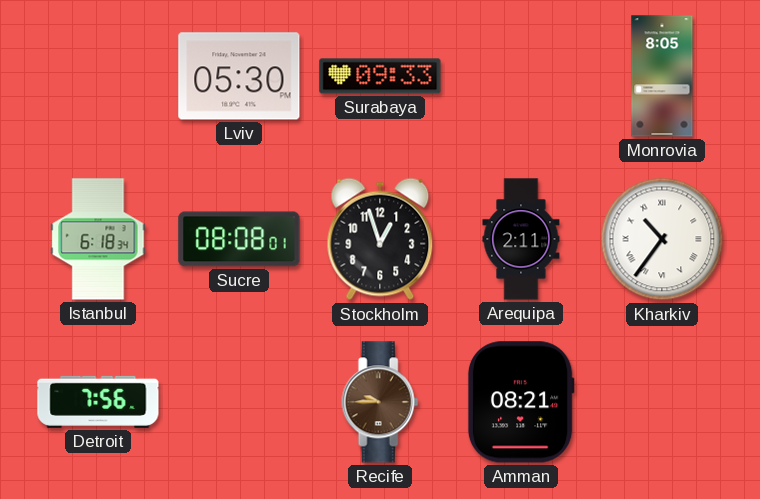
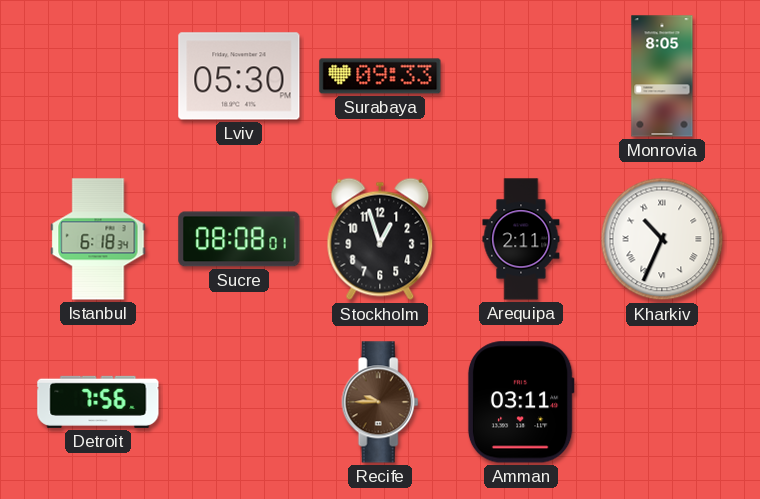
Kharkiv: 10:36 -> 10:34
Amman: 08:21 -> 03:11
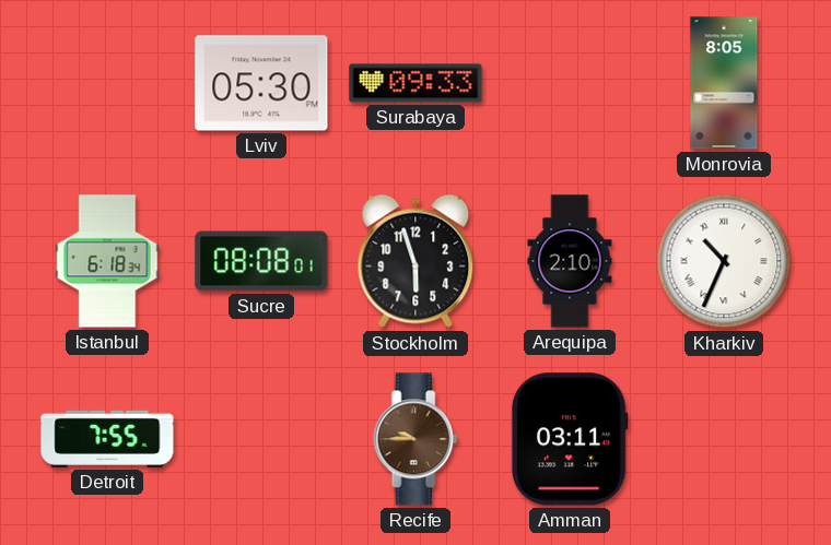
Stockholm: 12:57 -> 5:57
Arequipa: 2:11 -> 2:10
Detroit: 7:56 -> 7:55
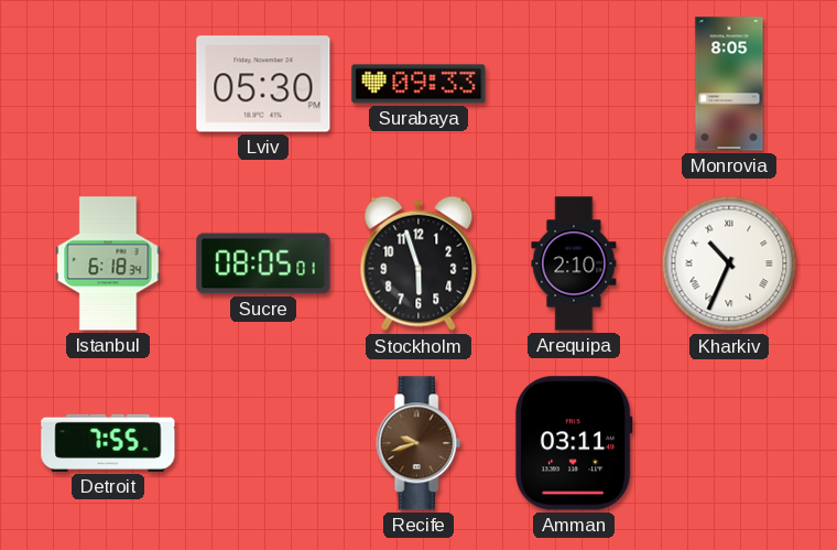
Sucre: 08:08 -> 08:05
Recife: 9:45 -> 9:42
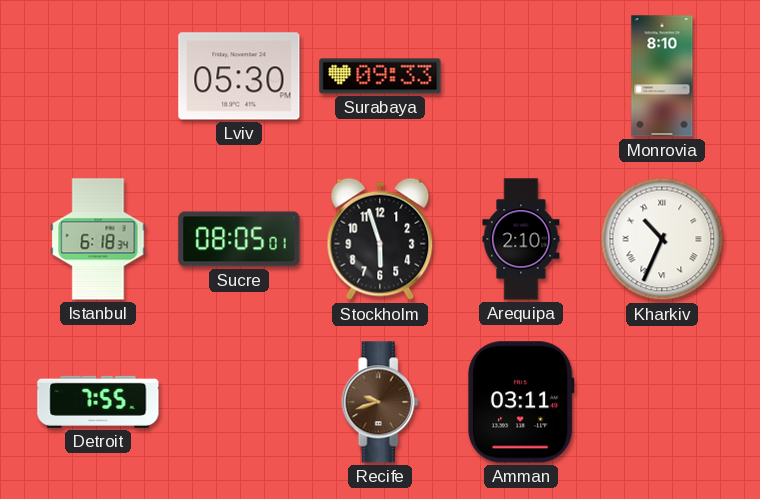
Monrovia: 8:05 -> 8:10
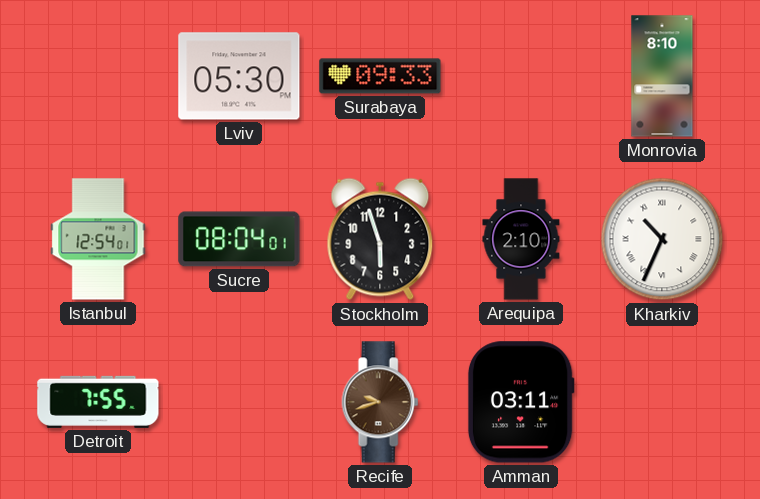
Istanbul: 6:18 -> 12:54
Sucre: 08:05 -> 08:04
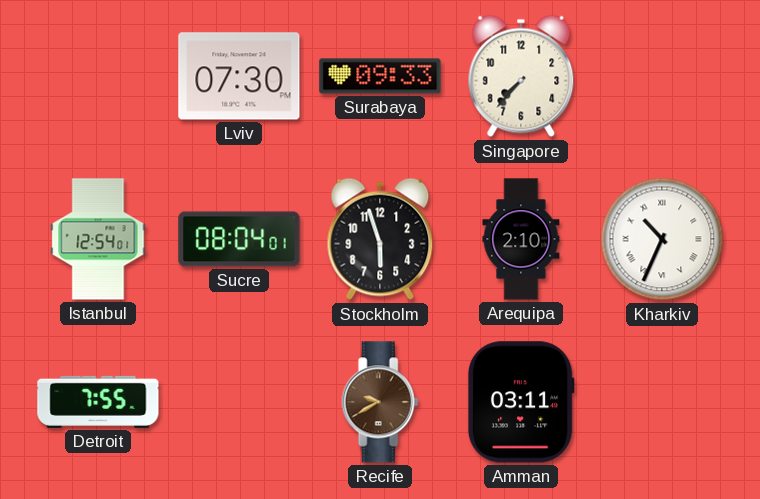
Lviv: 05:30 -> 07:30
Singapore: none -> 7:37
Monrovia: 8:10 -> none
Recife: 9:42 -> 9:40
